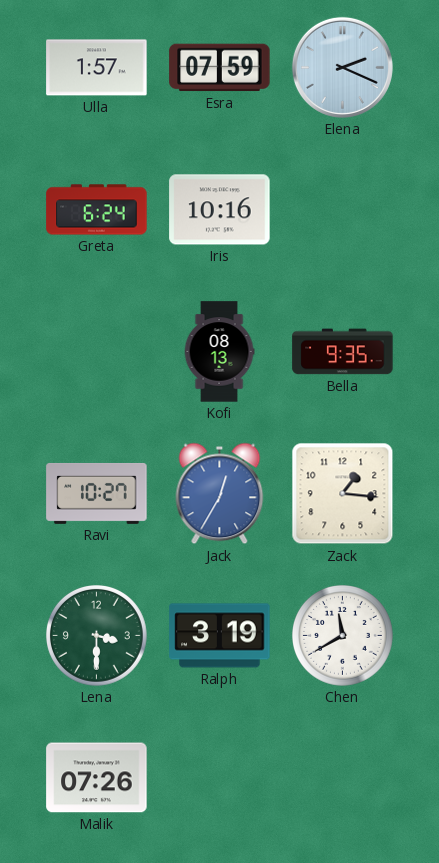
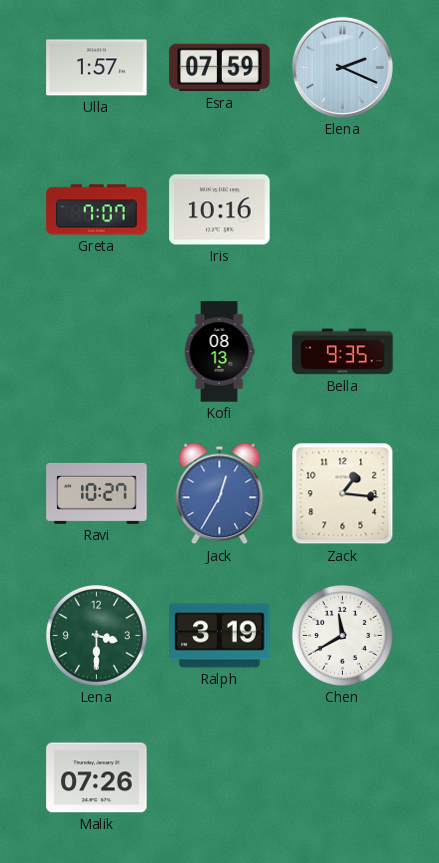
Greta: 6:24 -> 7:07
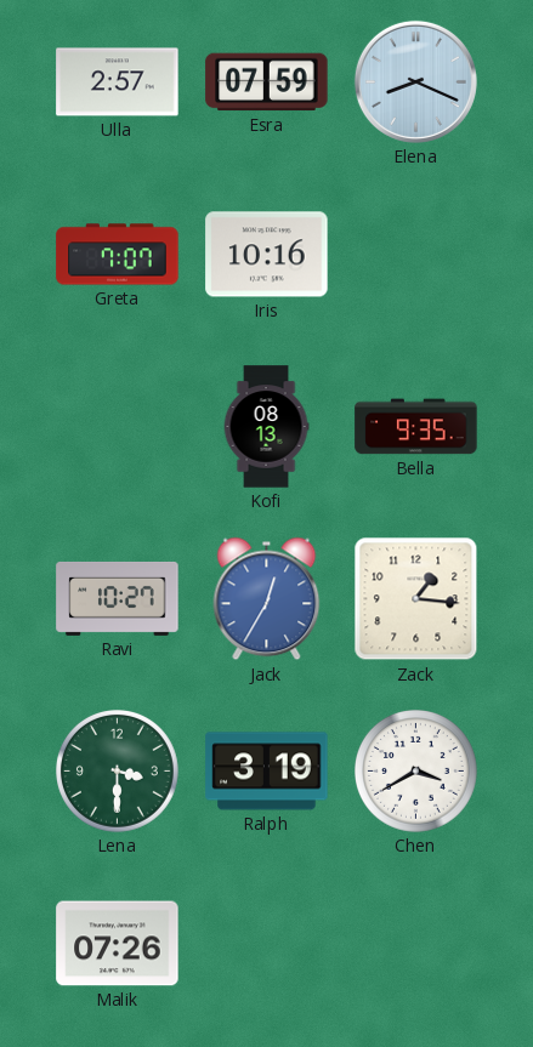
Ulla: 1:57 -> 2:57
Elena: 2:19 -> 8:19
Chen: 11:40 -> 3:40
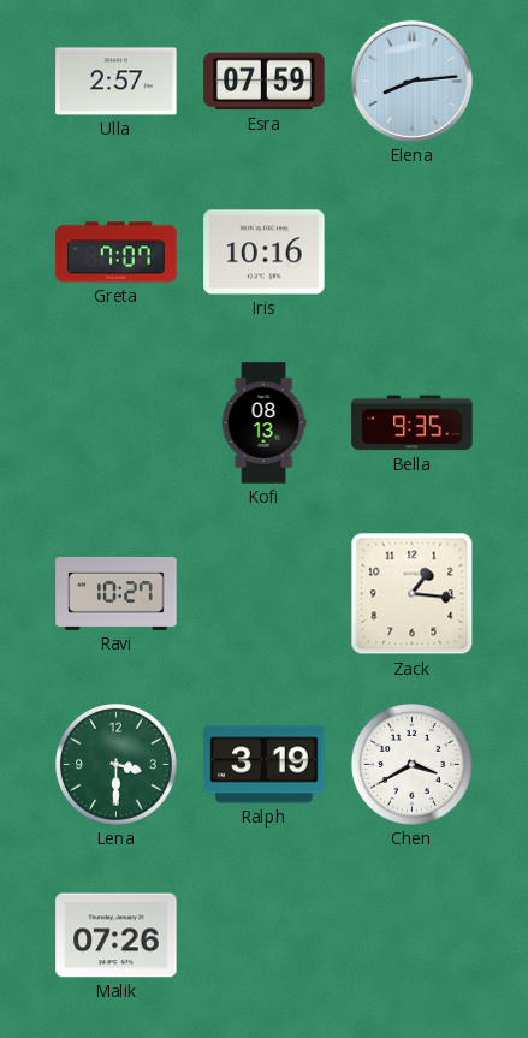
Elena: 8:19 -> 8:14
Jack: 12:35 -> none
